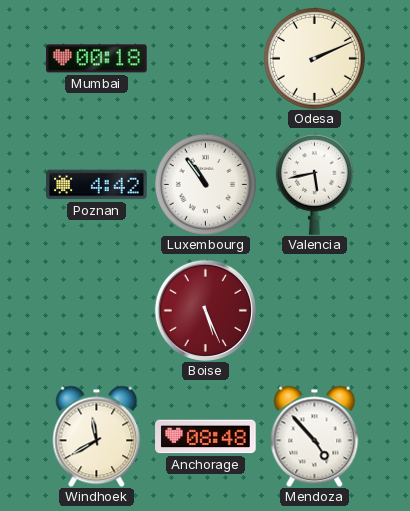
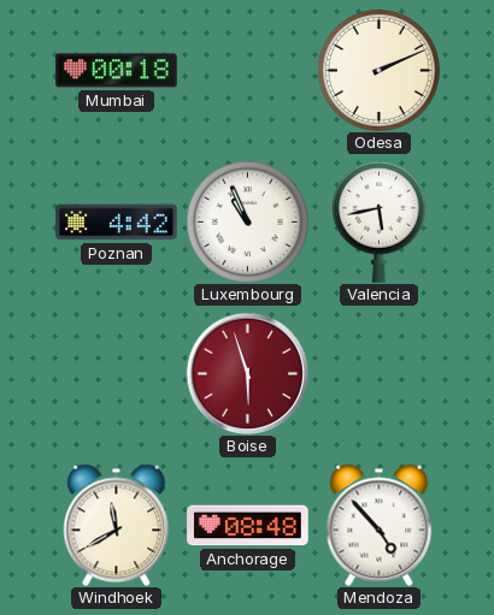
Luxembourg: 10:54 -> 10:56
Boise: 5:26 -> 5:57
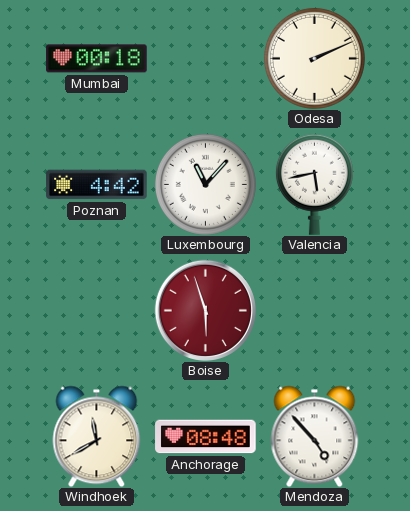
Luxembourg: 10:56 -> 11:07
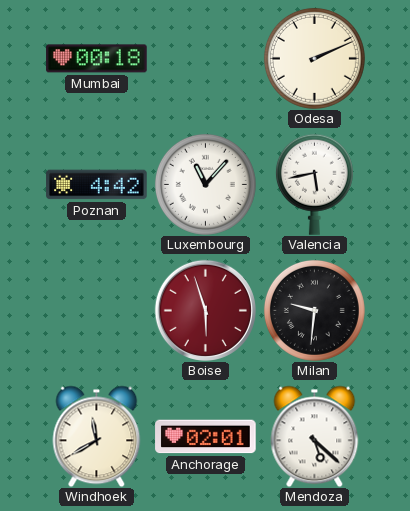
Milan: none -> 9:31
Anchorage: 08:48 -> 02:01
Mendoza: 4:53 -> 5:22
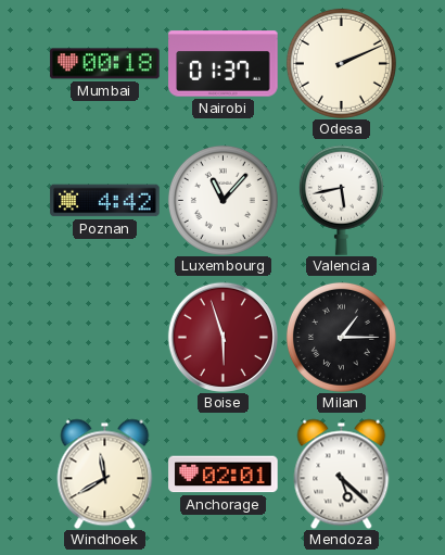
Nairobi: none -> 01:37
Milan: 9:31 -> 1:15
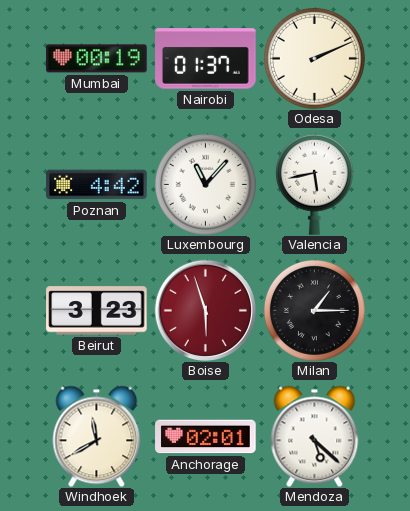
Mumbai: 00:18 -> 00:19
Beirut: none -> 3:23
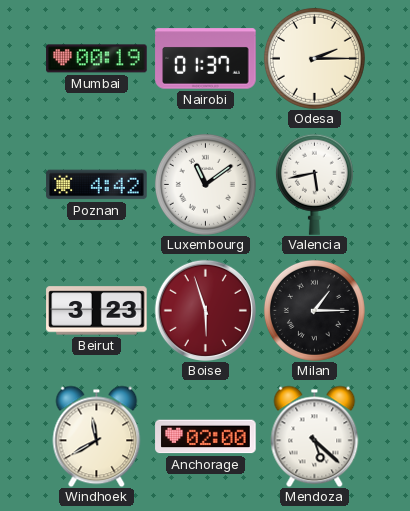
Odesa: 2:11 -> 2:15
Luxembourg: 11:07 -> 11:09
Anchorage: 02:01 -> 02:00
